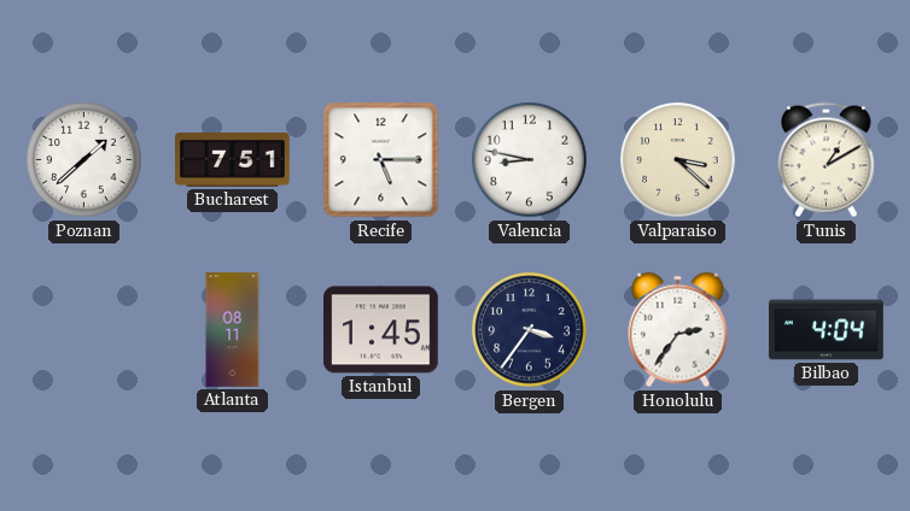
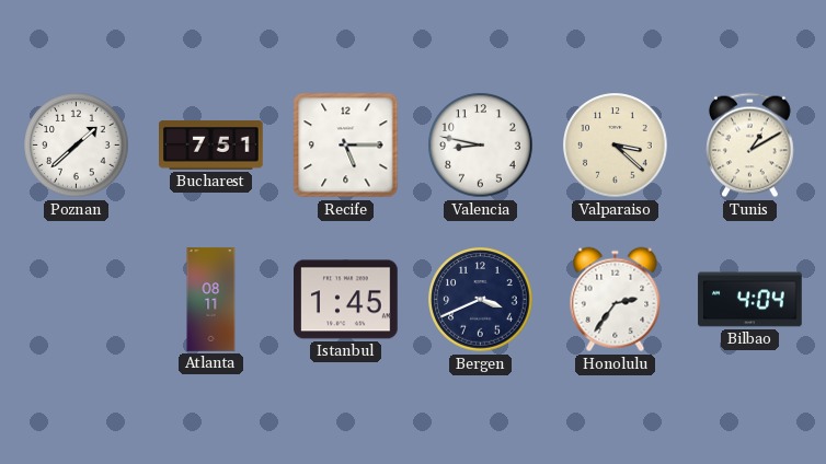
Bergen: 3:36 -> 3:41
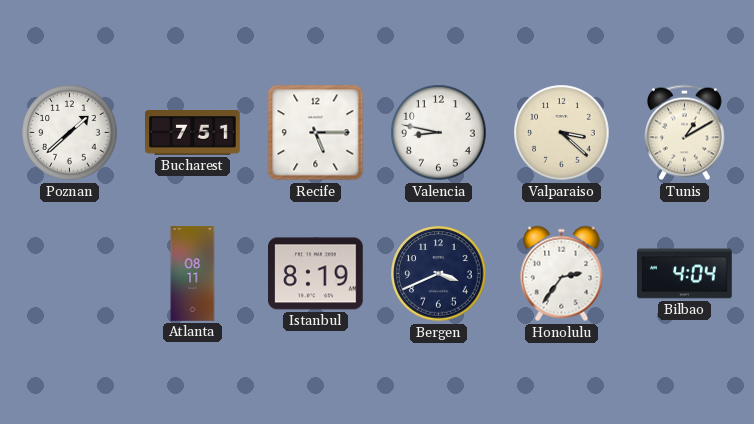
Istanbul: 1:45 -> 8:19
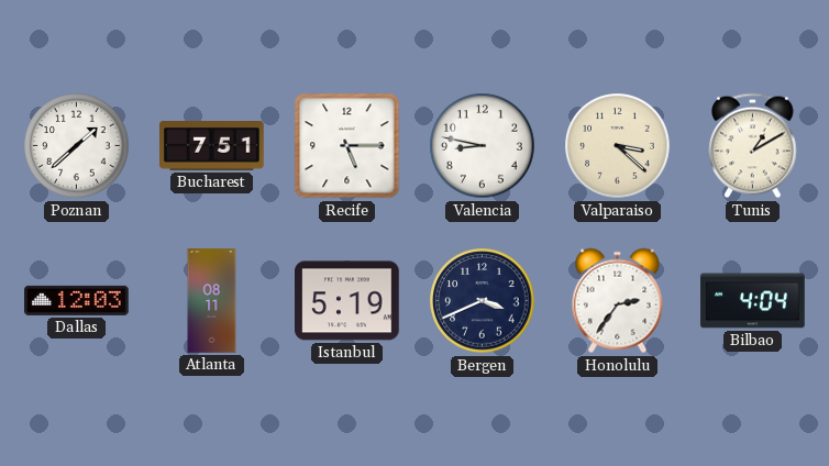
Dallas: none -> 12:03
Istanbul: 8:19 -> 5:19
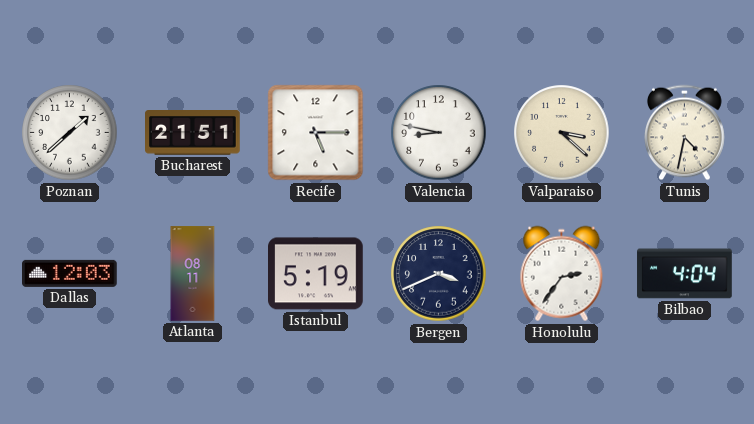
Bucharest: 7:51 -> 21:51
Tunis: 1:10 -> 4:32
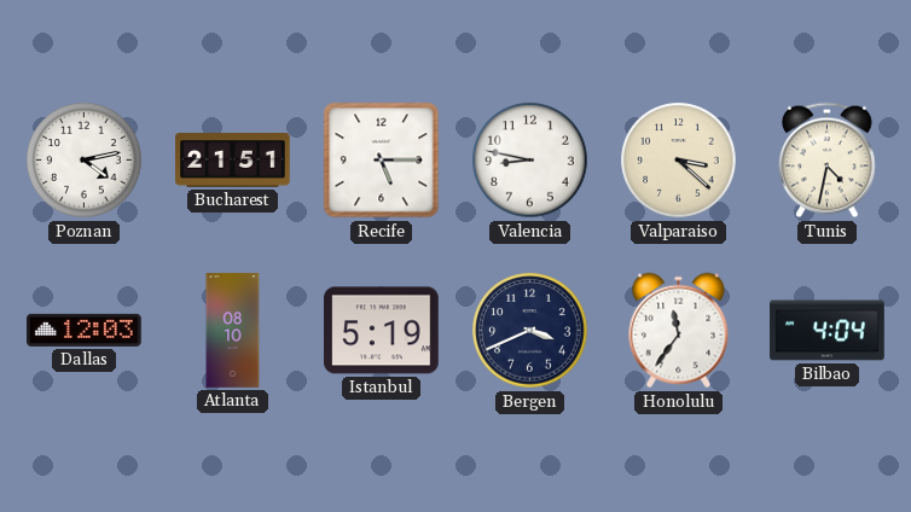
Poznan: 1:38 -> 4:13
Atlanta: 08:11 -> 08:10
Honolulu: 2:36 -> 11:36
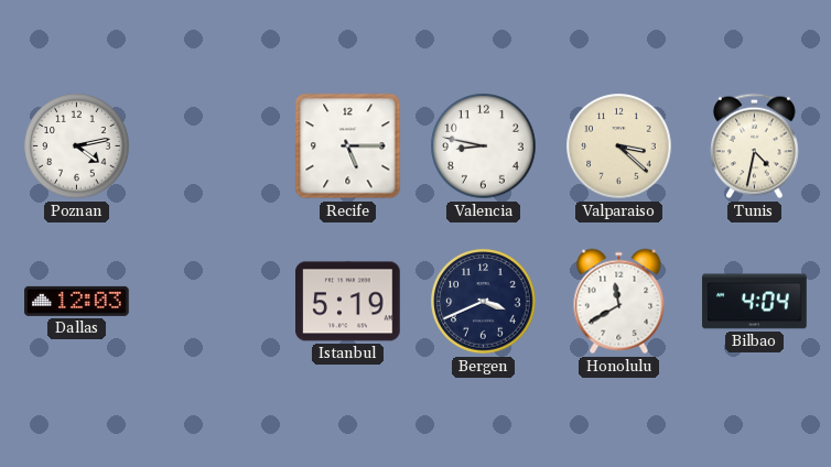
Bucharest: 21:51 -> none
Atlanta: 08:10 -> none
Honolulu: 11:36 -> 11:40
